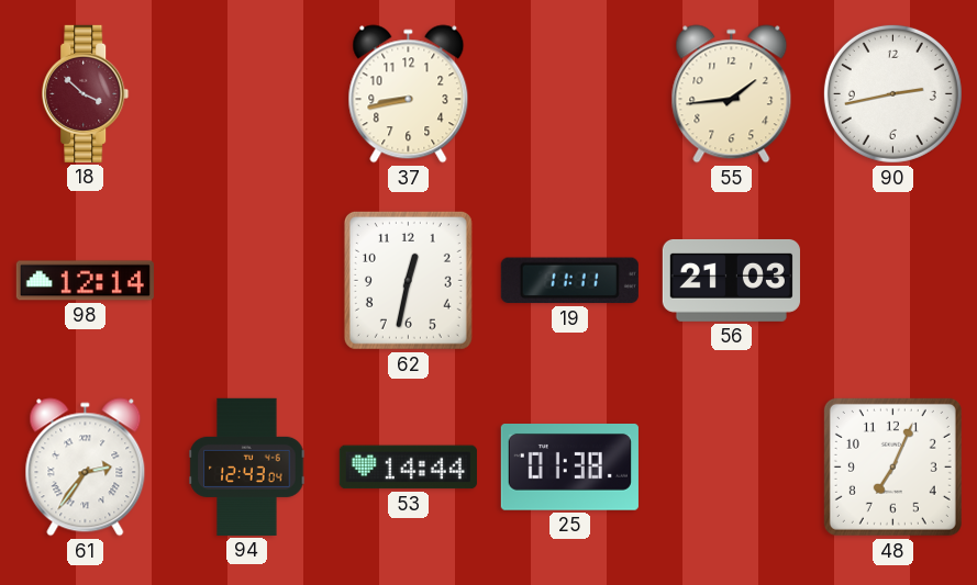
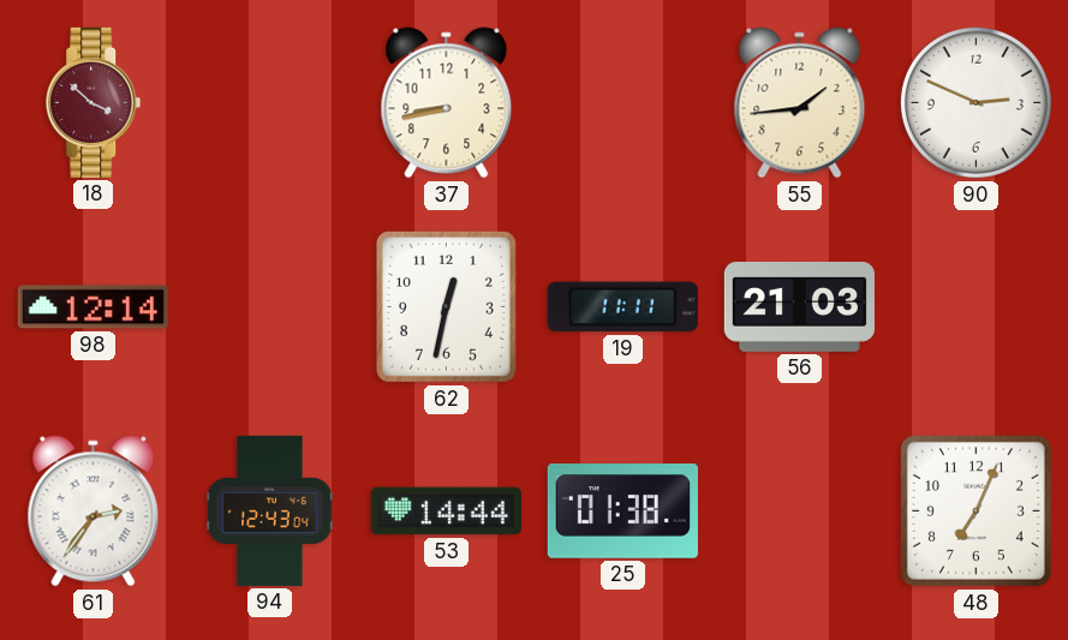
90: 2:43 -> 2:49
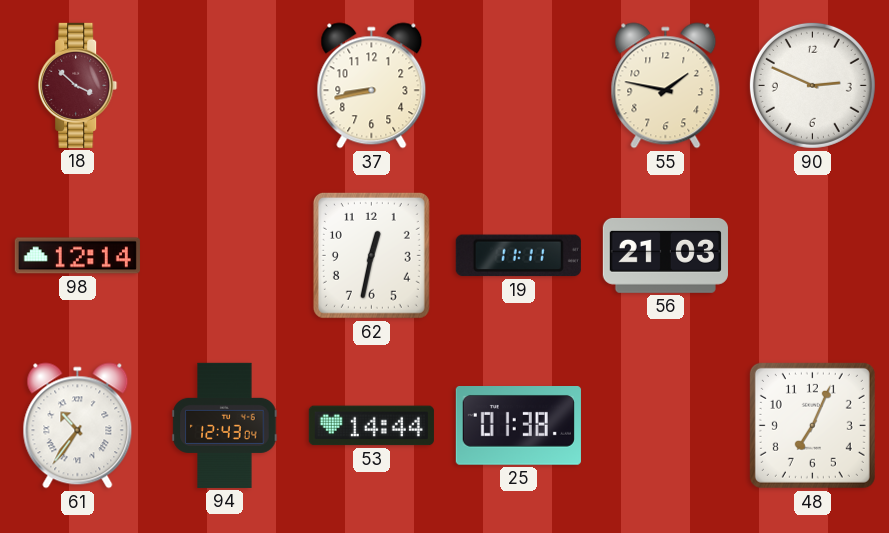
55: 1:44 -> 1:47
61: 2:36 -> 10:36
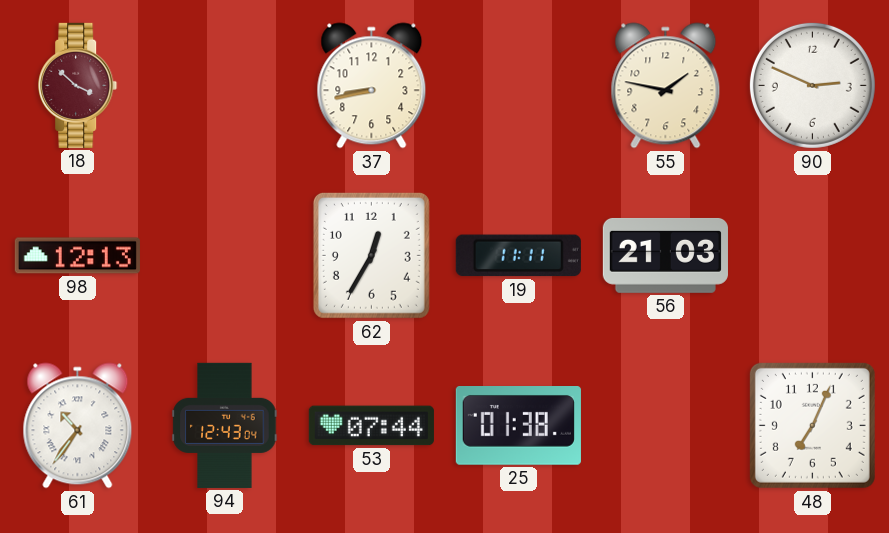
98: 12:14 -> 12:13
62: 12:32 -> 12:35
53: 14:44 -> 07:44
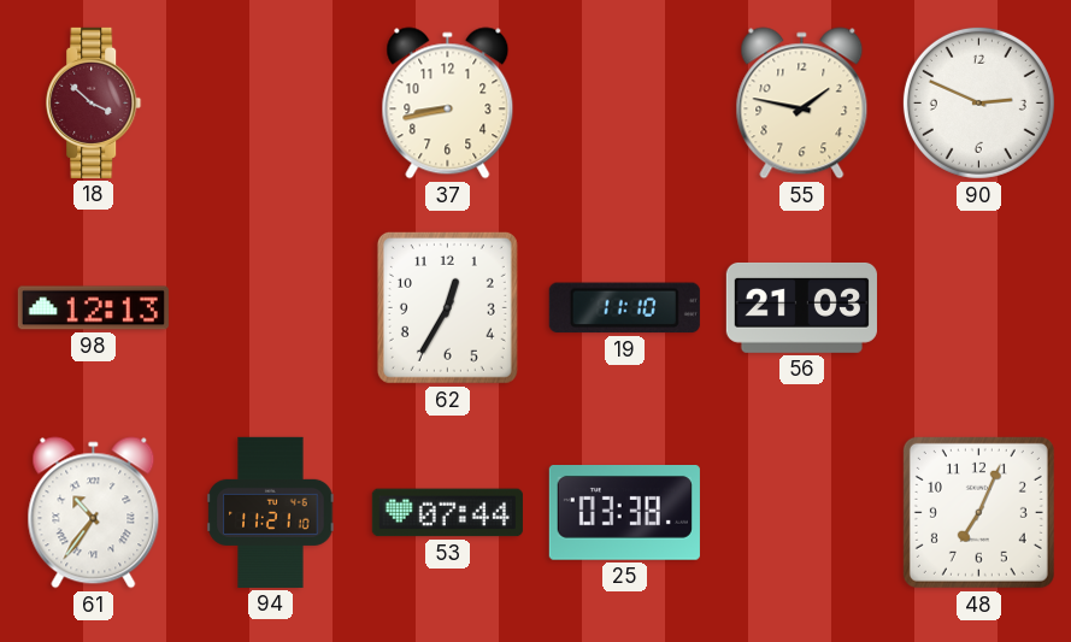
19: 11:11 -> 11:10
94: 12:43 -> 11:21
25: 01:38 -> 03:38
